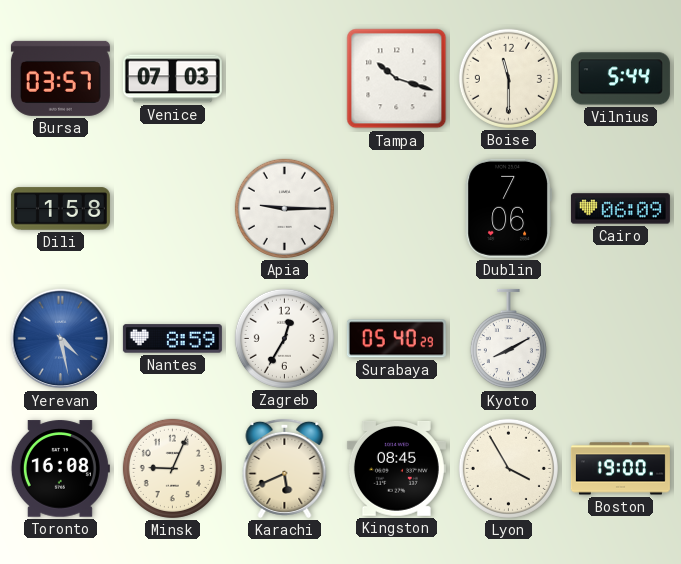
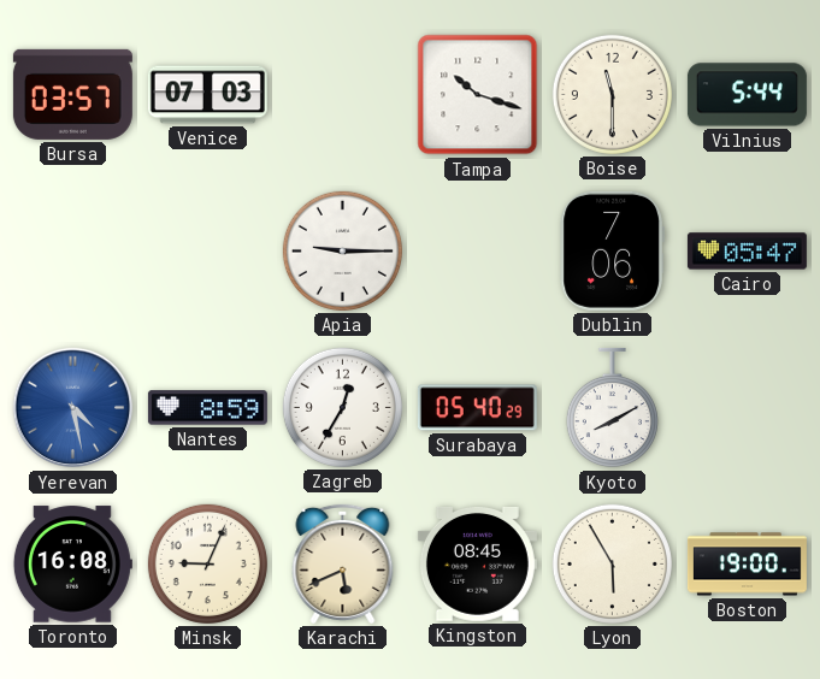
Dili: 1:58 -> none
Cairo: 06:09 -> 05:47
Lyon: 3:55 -> 5:55
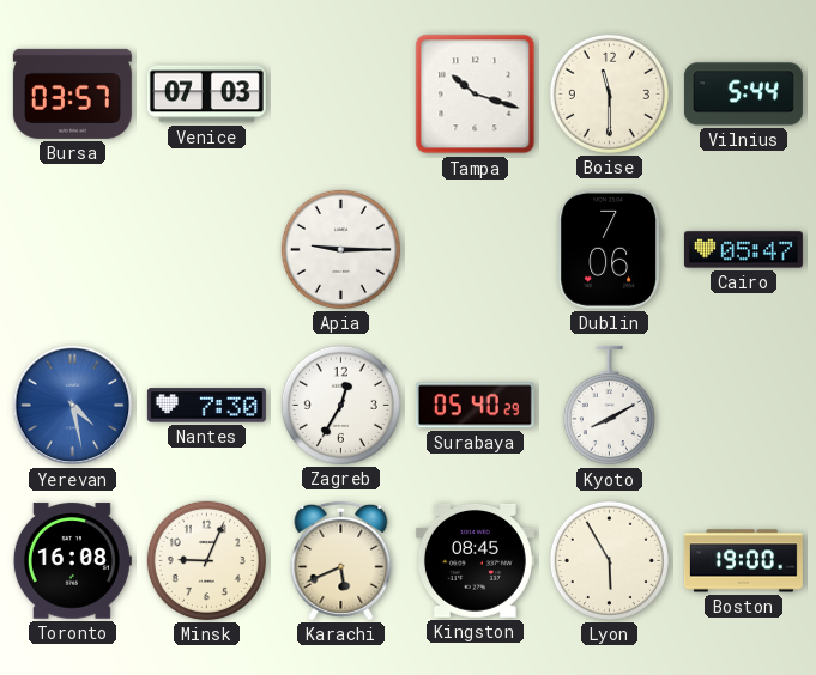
Nantes: 8:59 -> 7:30
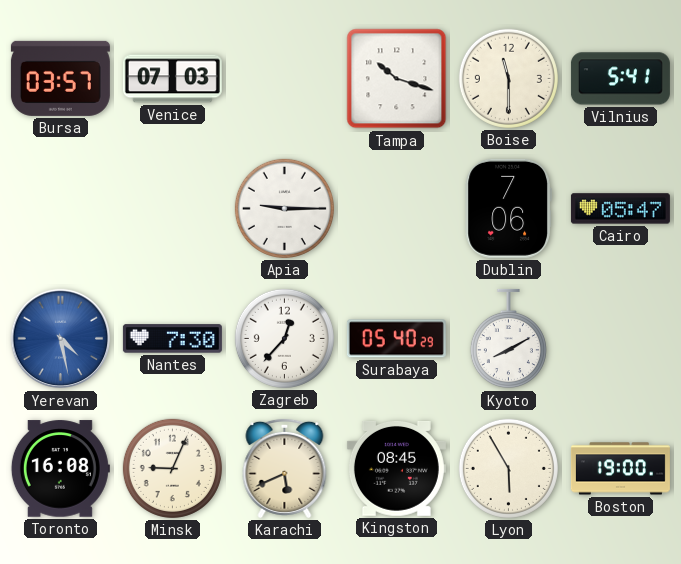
Vilnius: 5:44 -> 5:41
Zagreb: 12:35 -> 12:37
